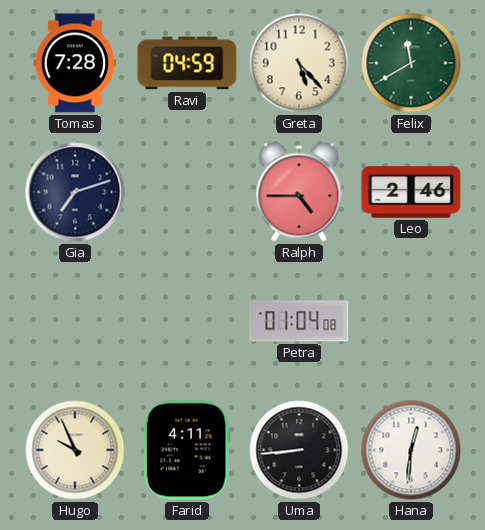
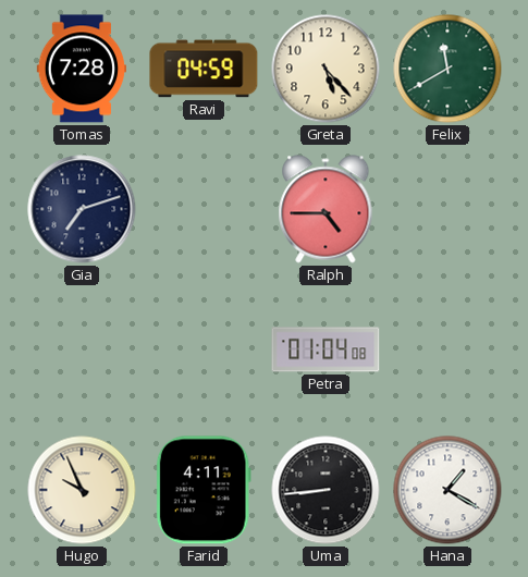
Leo: 2:46 -> none
Hana: 12:31 -> 1:20
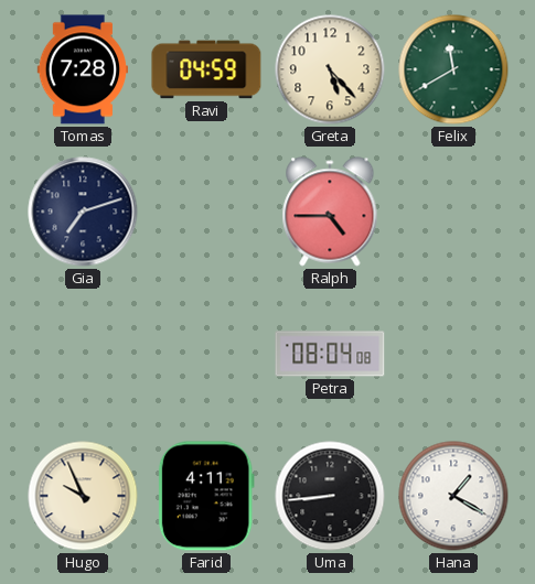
Petra: 01:04 -> 08:04
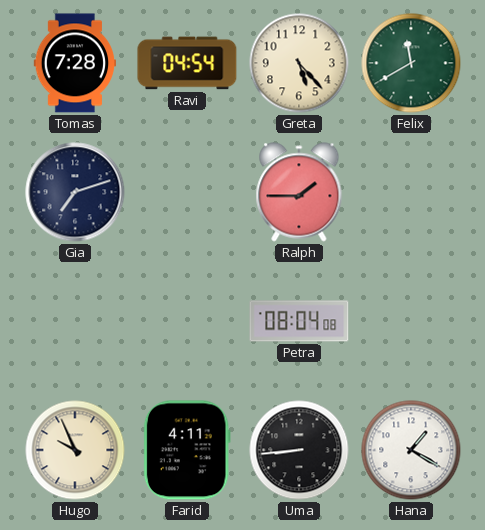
Ravi: 04:59 -> 04:54
Ralph: 4:45 -> 1:45
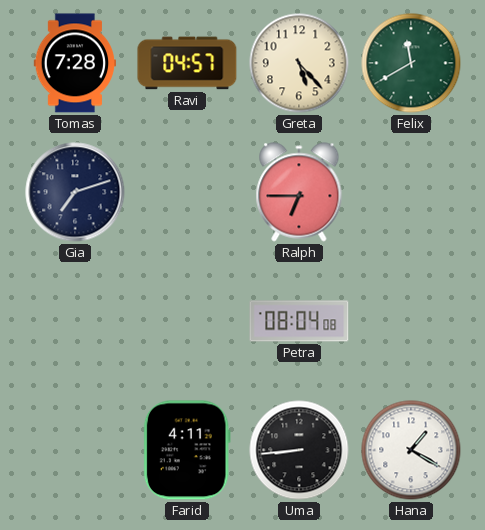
Ravi: 04:54 -> 04:57
Ralph: 1:45 -> 6:45
Hugo: 9:56 -> none
